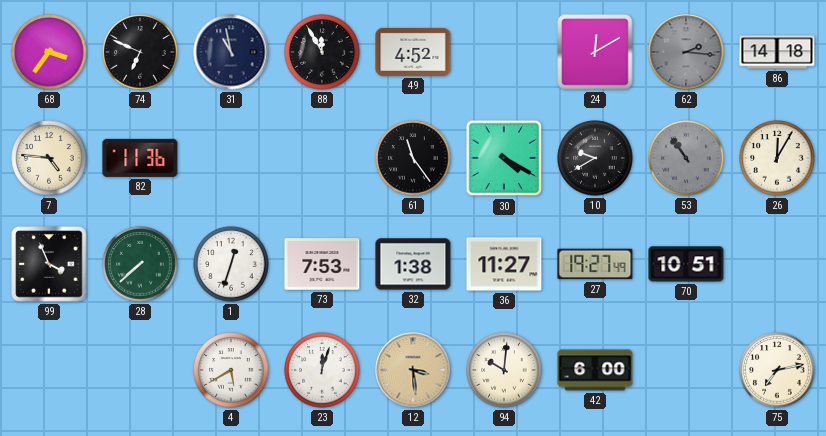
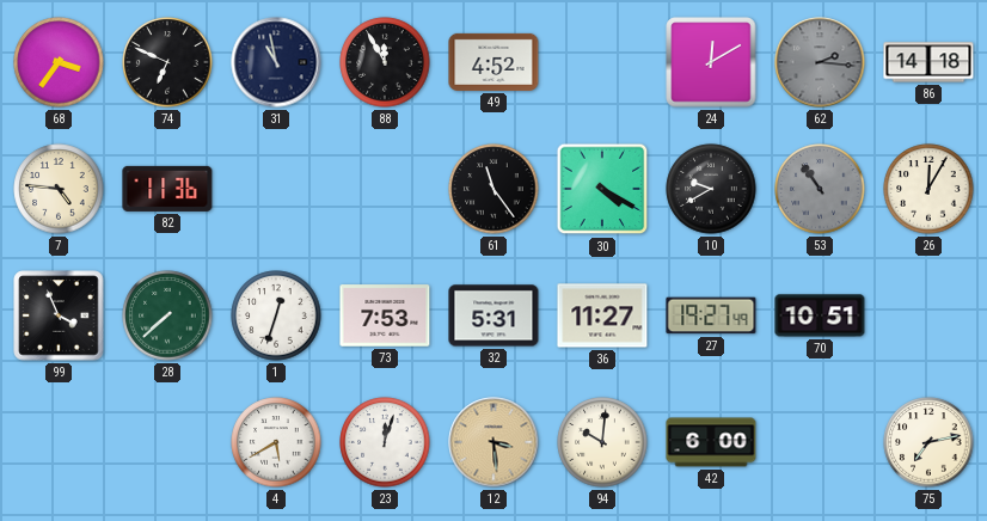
32: 1:38 -> 5:31
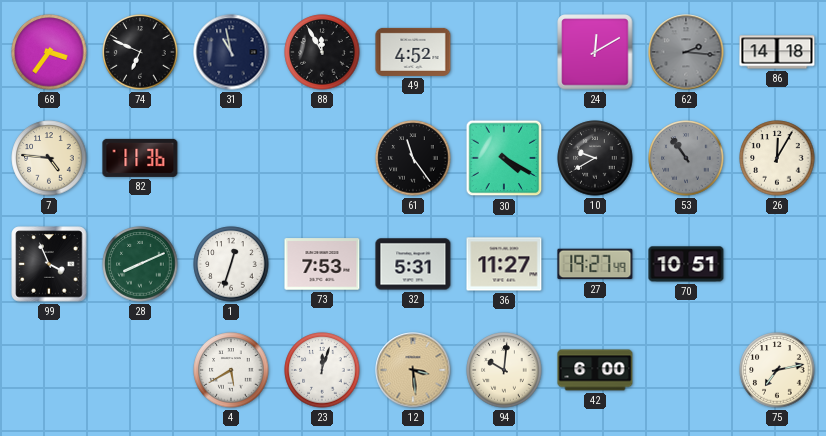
28: 7:38 -> 8:11
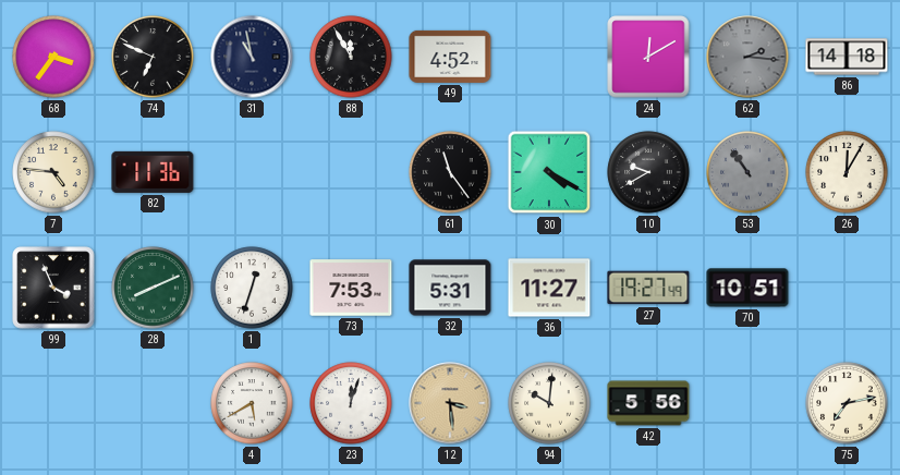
42: 6:00 -> 5:56
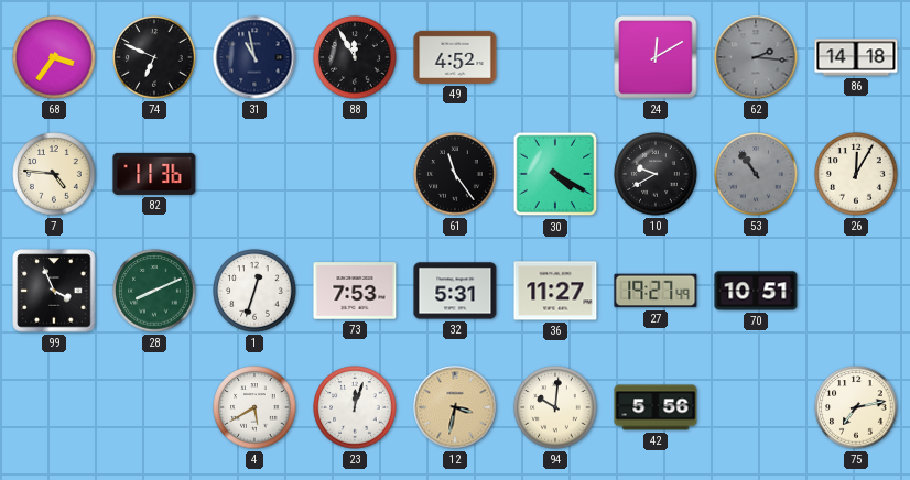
12: 3:29 -> 3:32
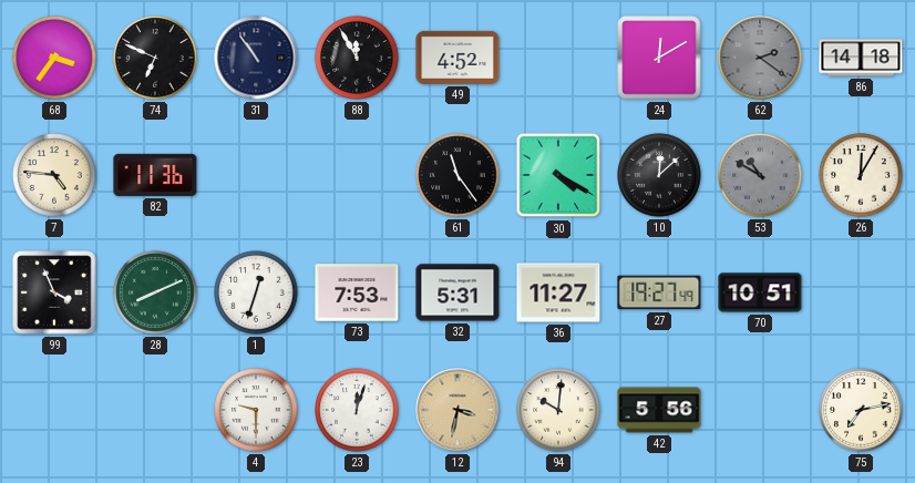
31: 10:58 -> 10:54
62: 2:16 -> 2:21
10: 9:40 -> 12:08
53: 10:54 -> 10:50
4: 5:40 -> 9:30
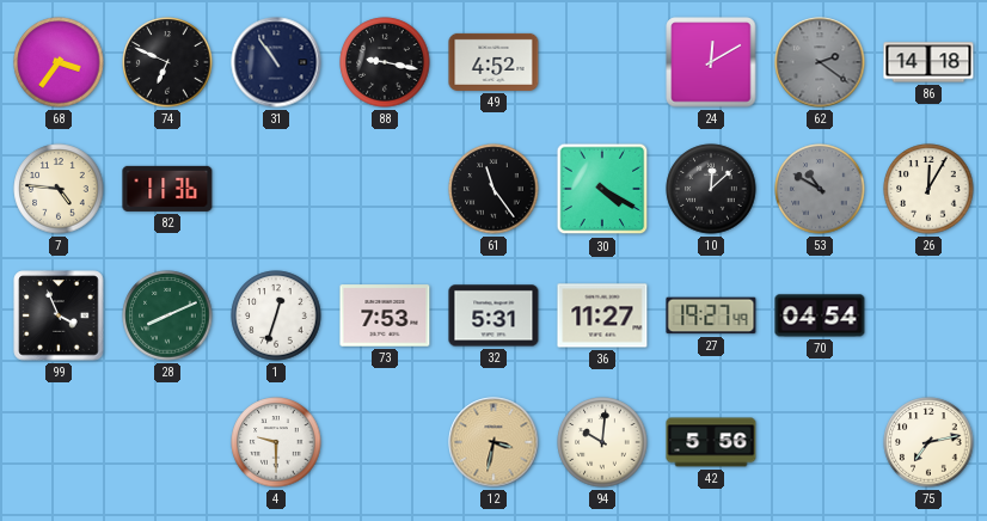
88: 11:55 -> 9:17
70: 10:51 -> 04:54
23: 12:03 -> none
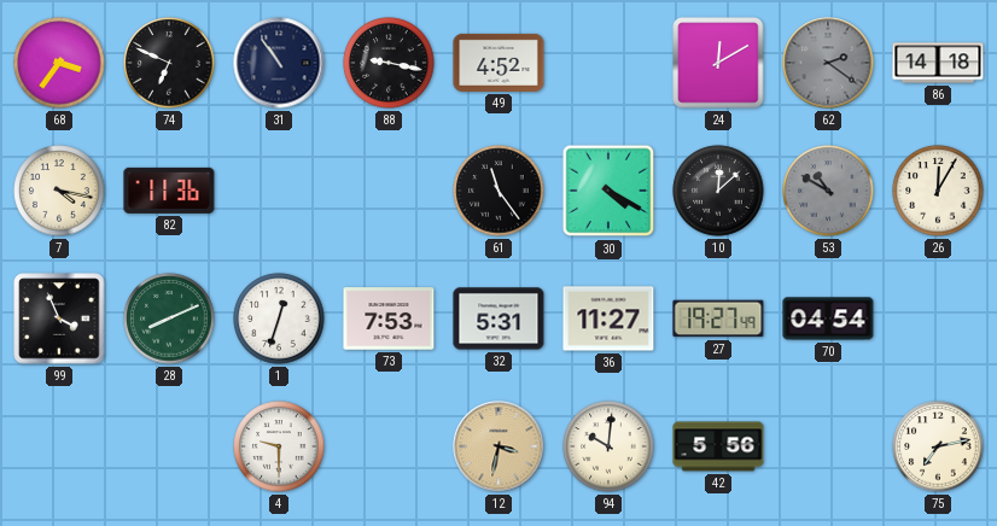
7: 4:46 -> 4:17
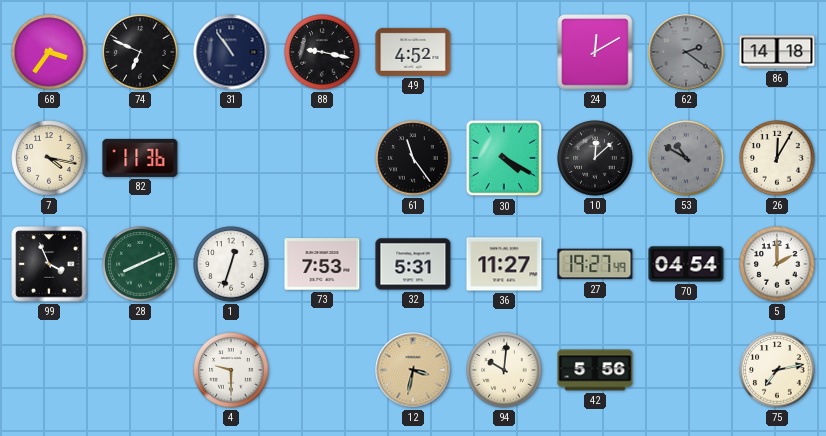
5: none -> 2:00
